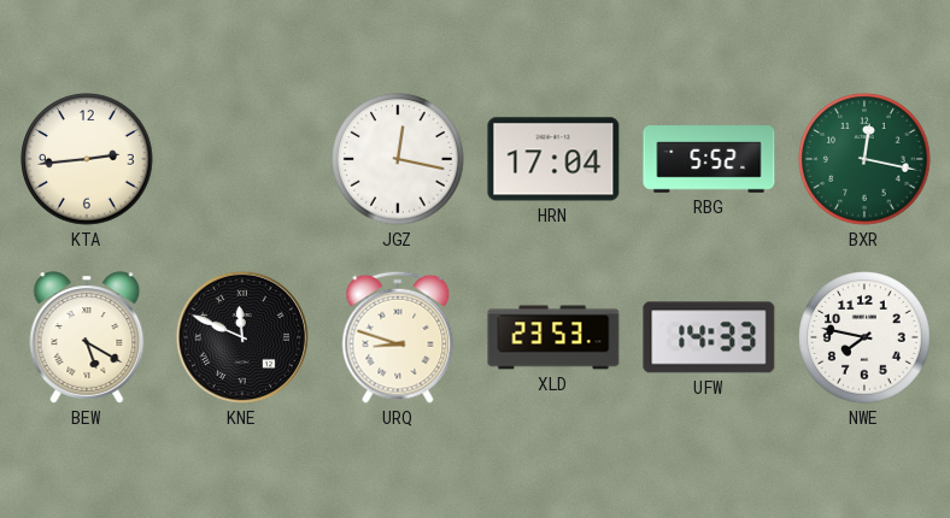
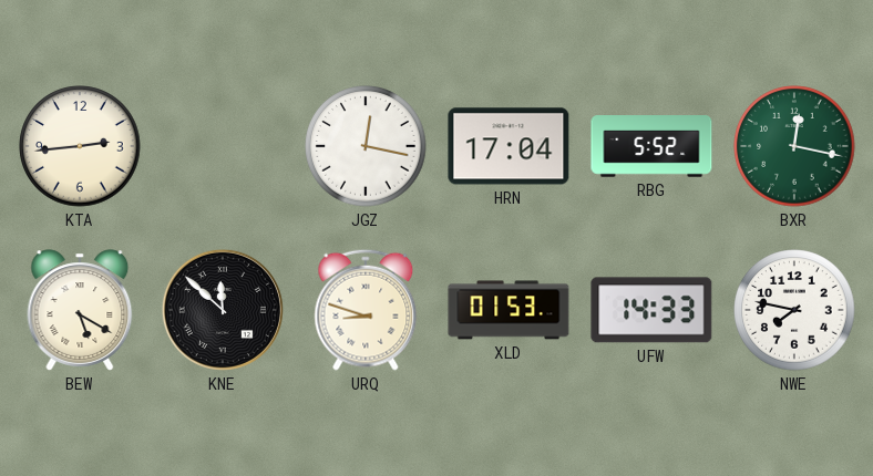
KNE: 11:49 -> 11:52
XLD: 23:53 -> 01:53
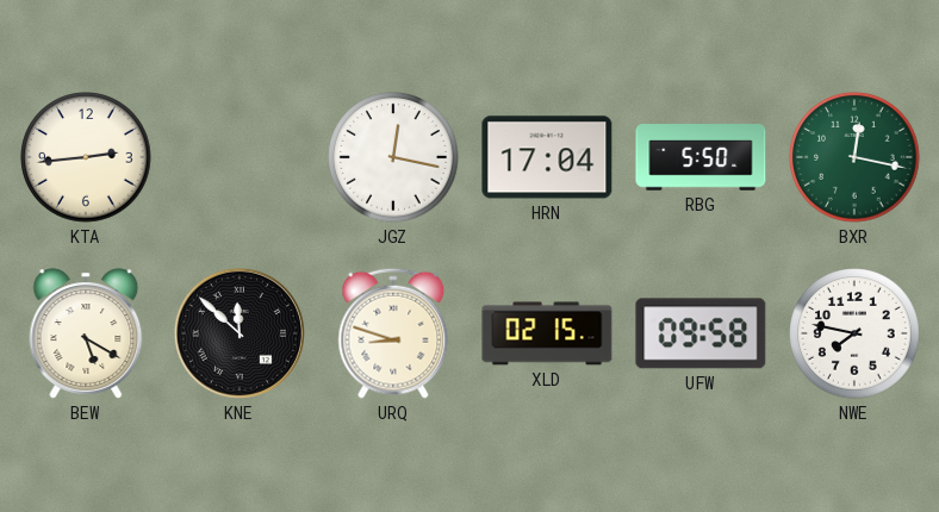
RBG: 5:52 -> 5:50
XLD: 01:53 -> 02:15
UFW: 14:33 -> 09:58
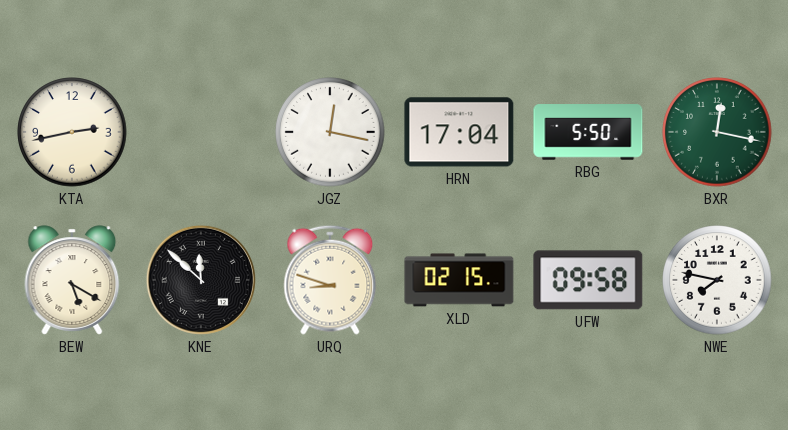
KTA: 2:44 -> 2:43
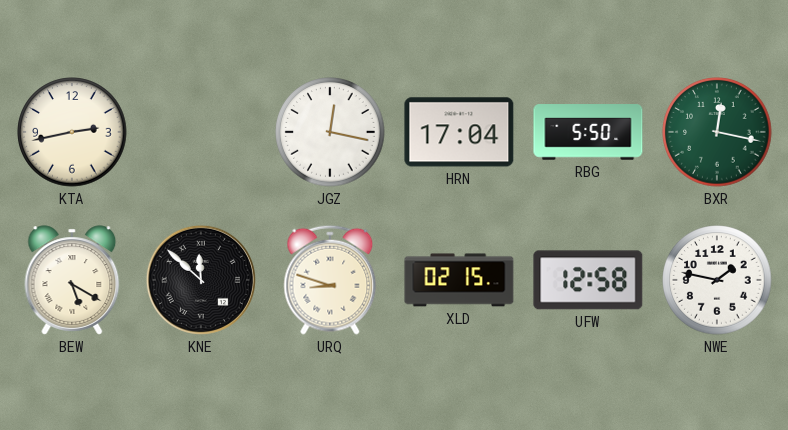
UFW: 09:58 -> 12:58
NWE: 7:47 -> 1:47
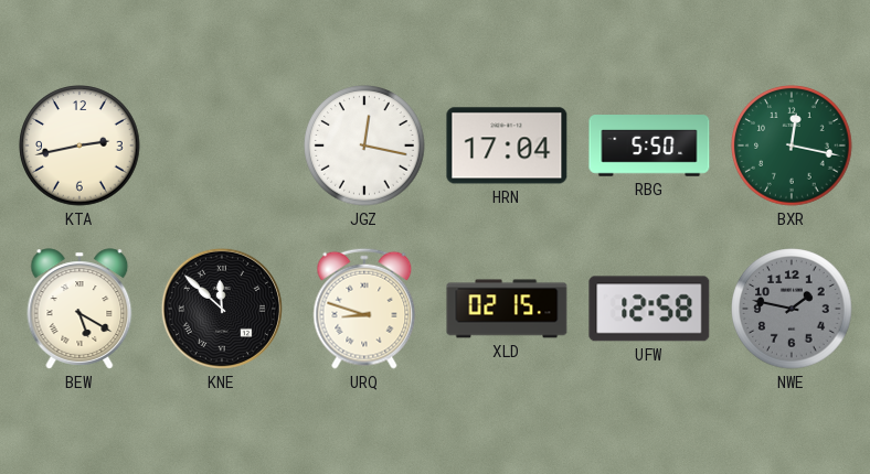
NWE dial: white -> grey
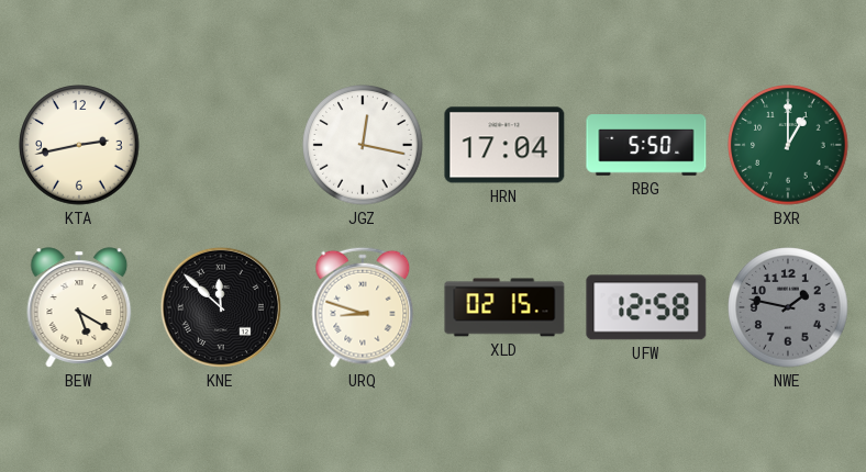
BXR: 12:17 -> 1:00
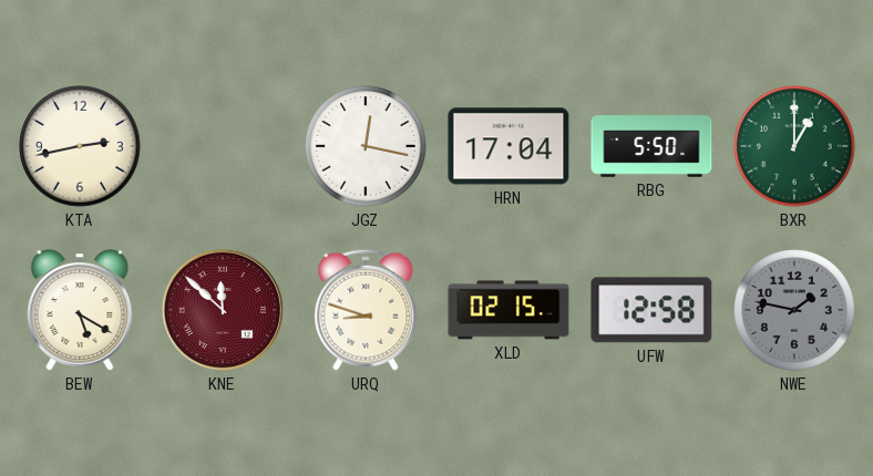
KNE dial: black -> burgundy
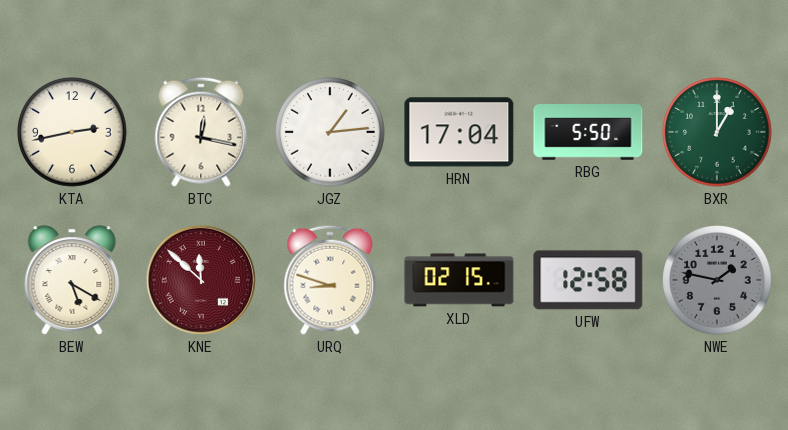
BTC: none -> 12:17
JGZ: 12:17 -> 1:14
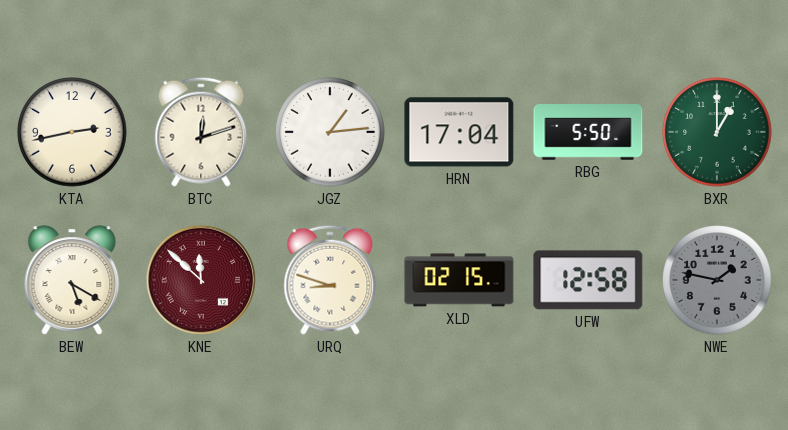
BTC: 12:17 -> 12:12
